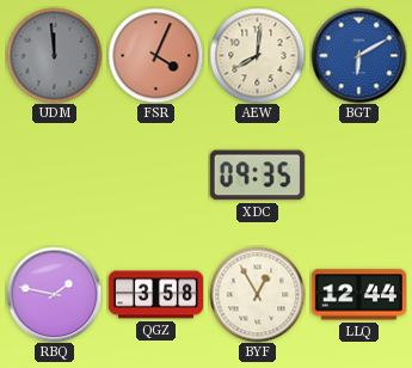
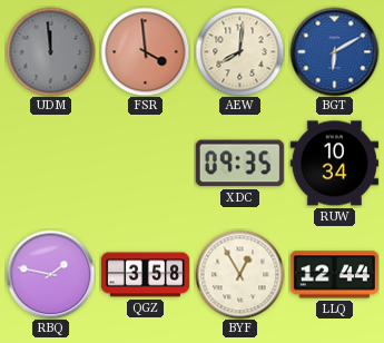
FSR: 4:04 -> 3:59
RUW: none -> 10:34
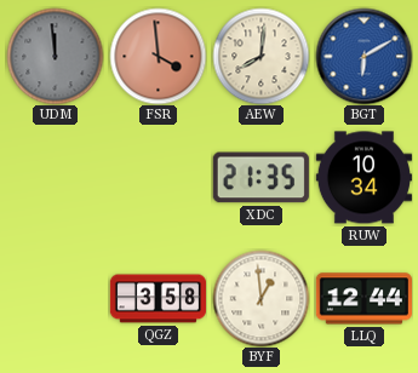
XDC: 09:35 -> 21:35
RBQ: 1:47 -> none
BYF: 12:55 -> 12:59
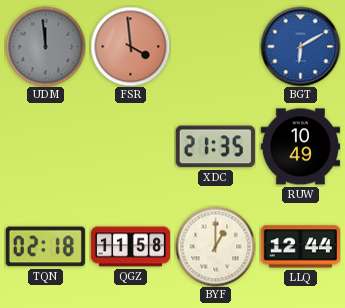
AEW: 8:01 -> none
RUW: 10:34 -> 10:49
TQN: none -> 02:18
QGZ: 3:58 -> 11:58
BYF: 12:59 -> 1:00
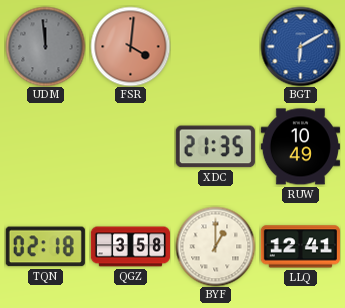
FSR: 3:59 -> 4:01
QGZ: 11:58 -> 3:58
LLQ: 12:44 -> 12:41
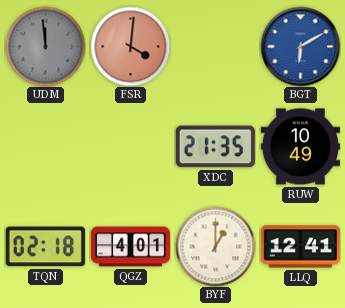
QGZ: 3:58 -> 4:01
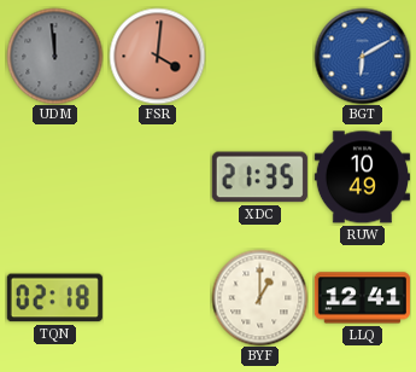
QGZ: 4:01 -> none
